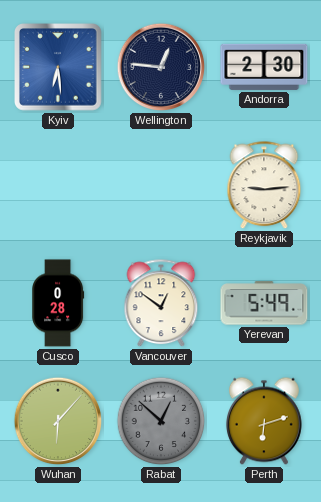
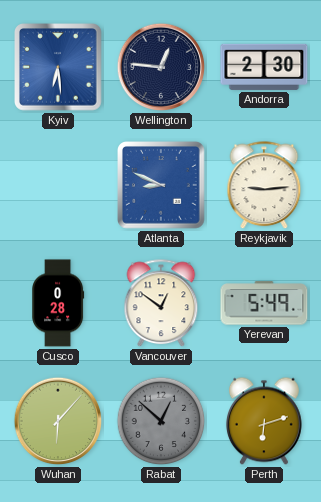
Atlanta: none -> 8:49
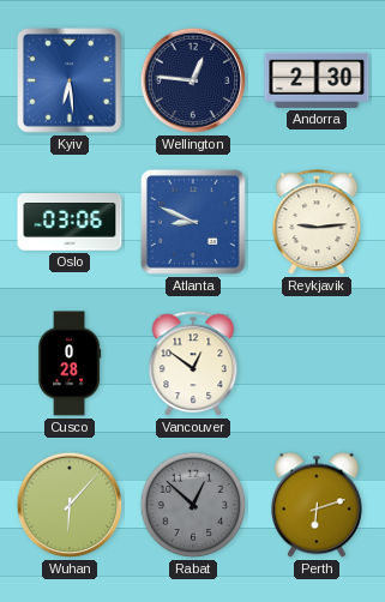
Oslo: none -> 03:06
Yerevan: 5:49 -> none
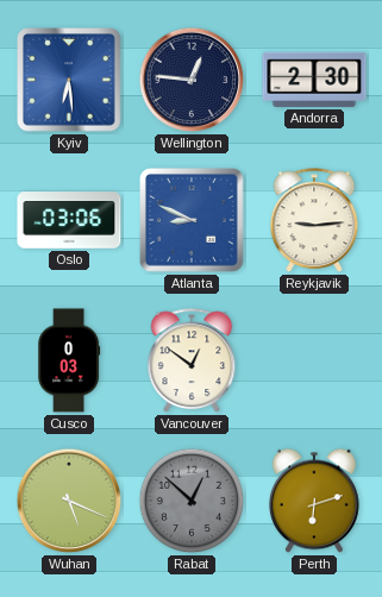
Cusco: 0:28 -> 0:03
Wuhan: 6:07 -> 5:19
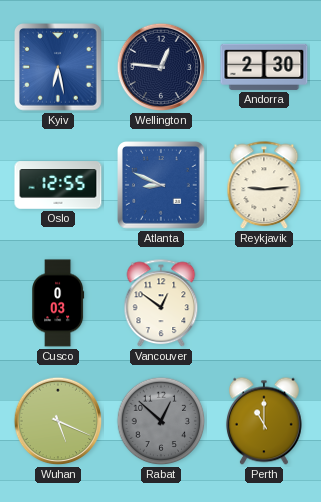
Kyiv: 6:29 -> 6:28
Oslo: 03:06 -> 12:55
Perth: 6:12 -> 11:00
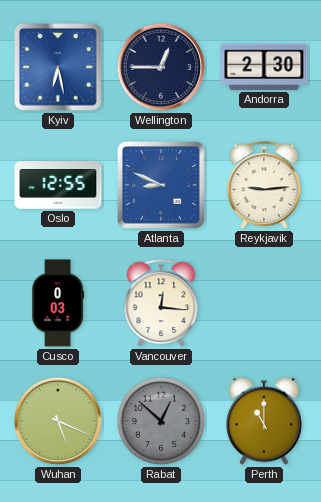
Wellington: 12:46 -> 12:45
Vancouver: 12:51 -> 12:16
